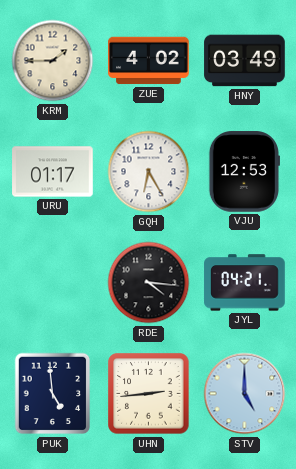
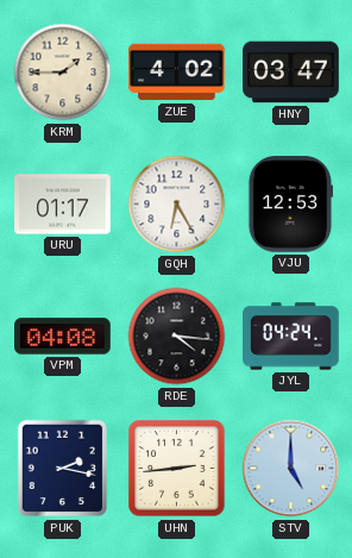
HNY: 03:49 -> 03:47
VPM: none -> 04:08
JYL: 04:21 -> 04:24
PUK: 4:59 -> 2:17
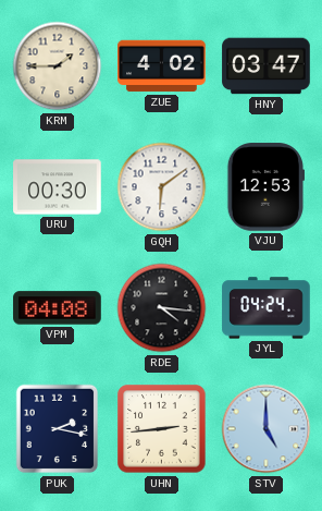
URU: 01:17 -> 00:30
GQH: 6:25 -> 6:09
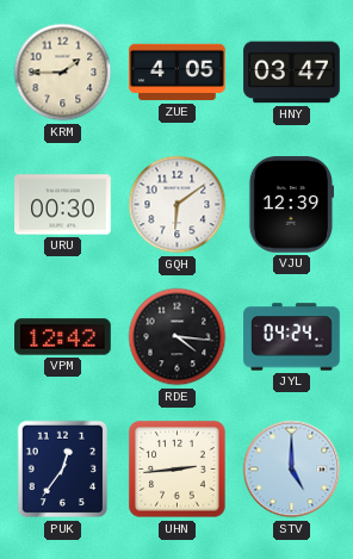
ZUE: 4:02 -> 4:05
VJU: 12:53 -> 12:39
VPM: 04:08 -> 12:42
PUK: 2:17 -> 12:36
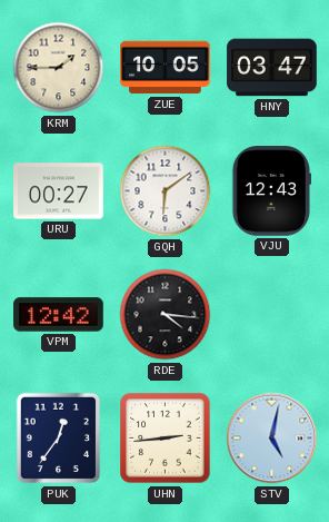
ZUE: 4:05 -> 10:05
URU: 00:30 -> 00:27
VJU: 12:39 -> 12:43
JYL: 04:24 -> none
STV: 5:00 -> 5:02
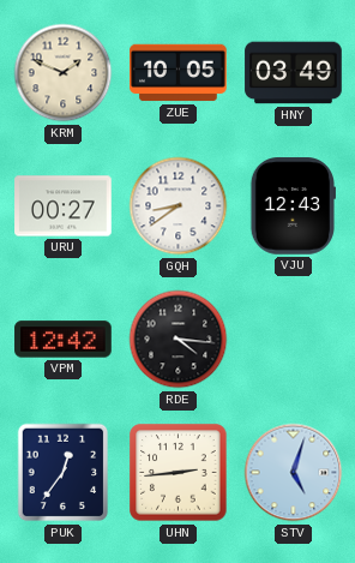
KRM: 1:45 -> 1:49
HNY: 03:47 -> 03:49
GQH: 6:09 -> 8:39
STV: 5:02 -> 5:03
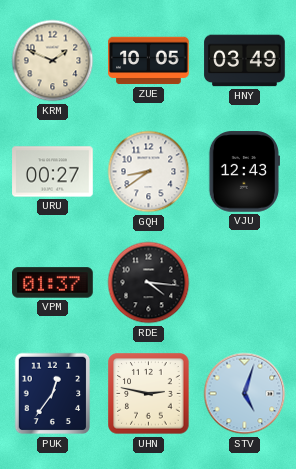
VPM: 12:42 -> 01:37
UHN: 2:44 -> 2:47
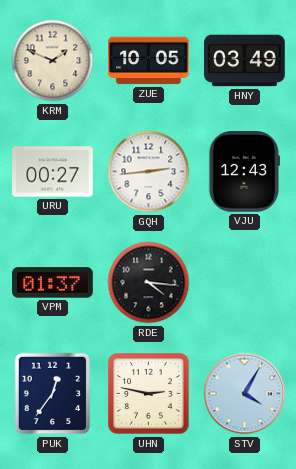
GQH: 8:39 -> 2:44
STV: 5:03 -> 4:05
